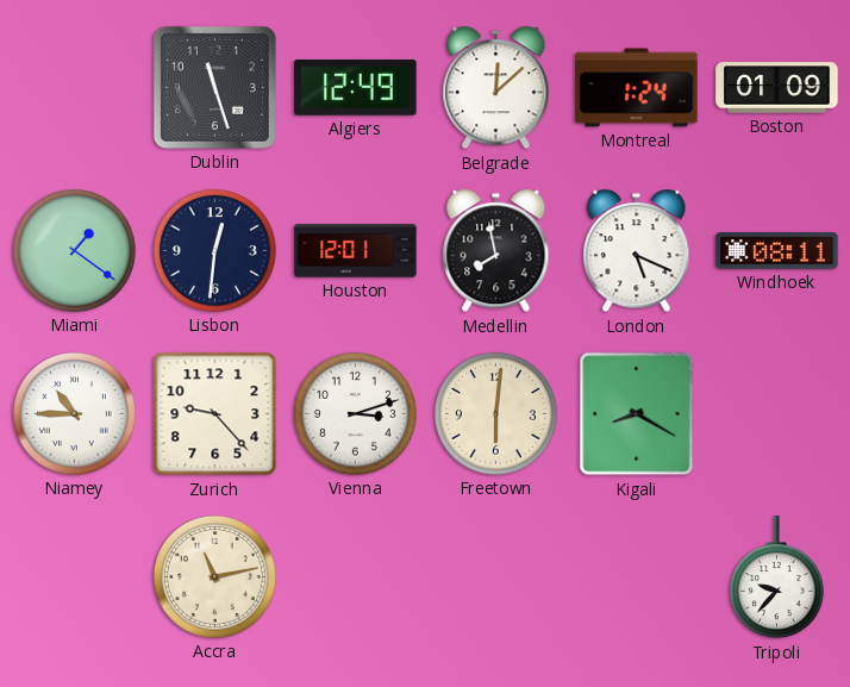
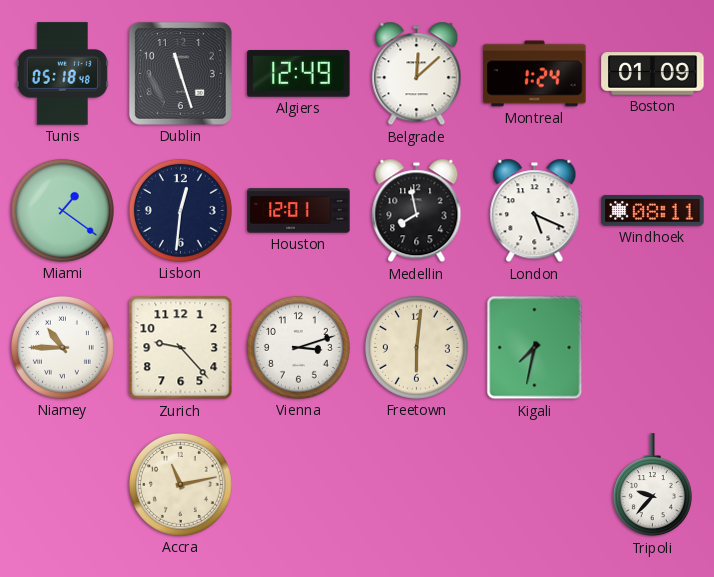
Tunis: none -> 05:18
Kigali: 8:20 -> 7:32
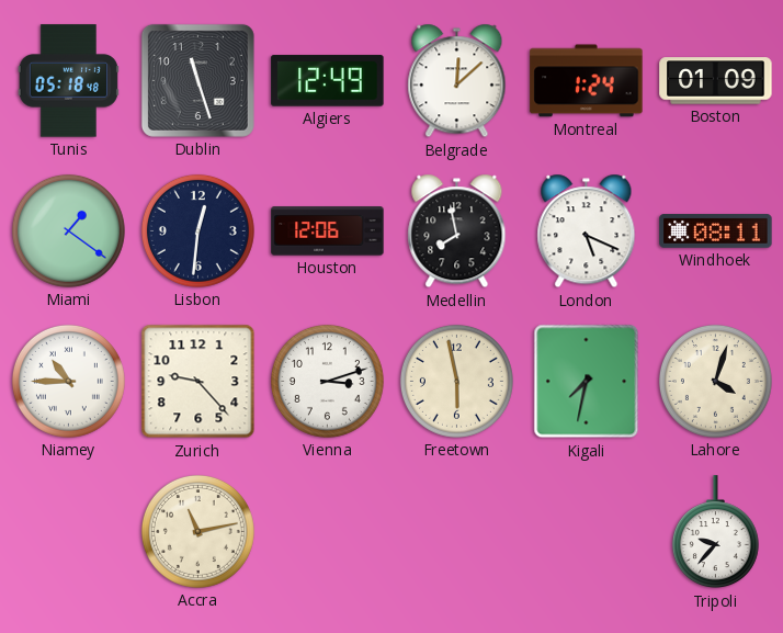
Houston: 12:01 -> 12:06
Freetown: 6:01 -> 5:58
Lahore: none -> 4:03
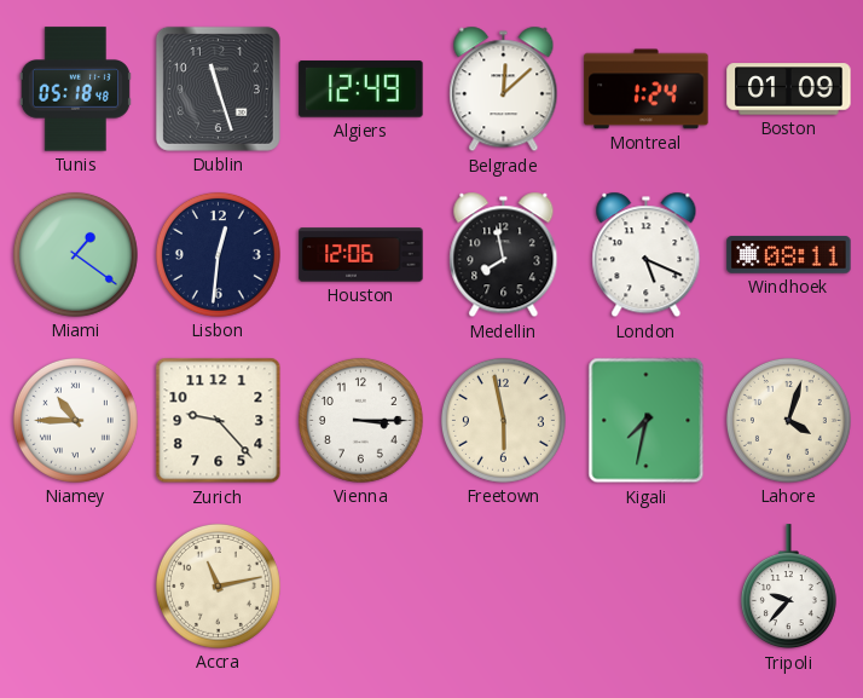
Vienna: 3:12 -> 3:15
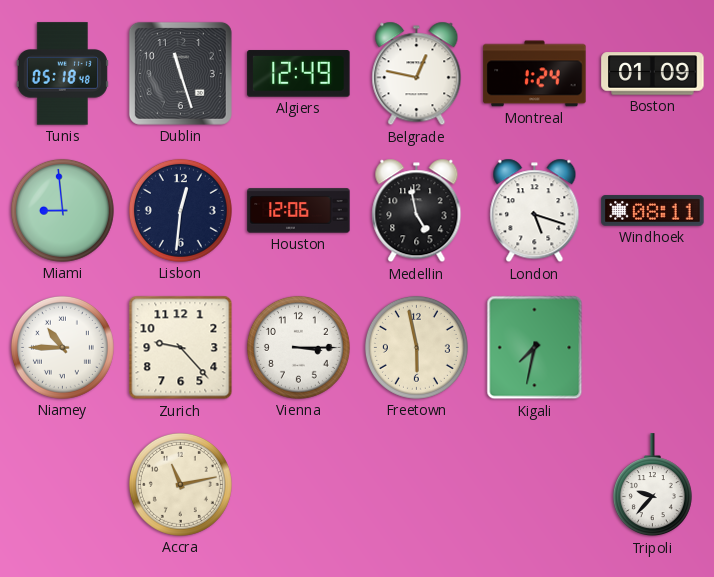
Belgrade: 12:08 -> 12:47
Miami: 1:21 -> 8:59
Medellin: 7:58 -> 4:58
London: 5:19 -> 5:18
Lahore: 4:03 -> none
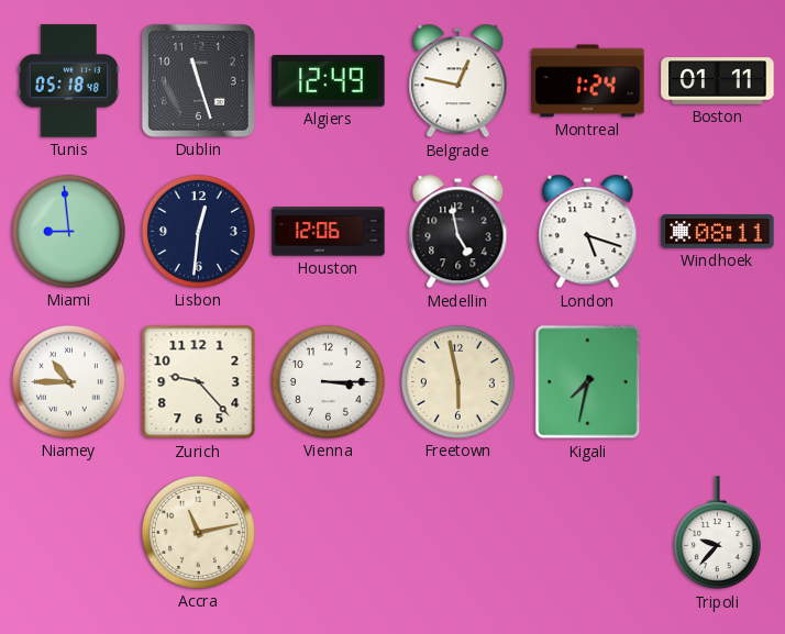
Boston: 01:09 -> 01:11
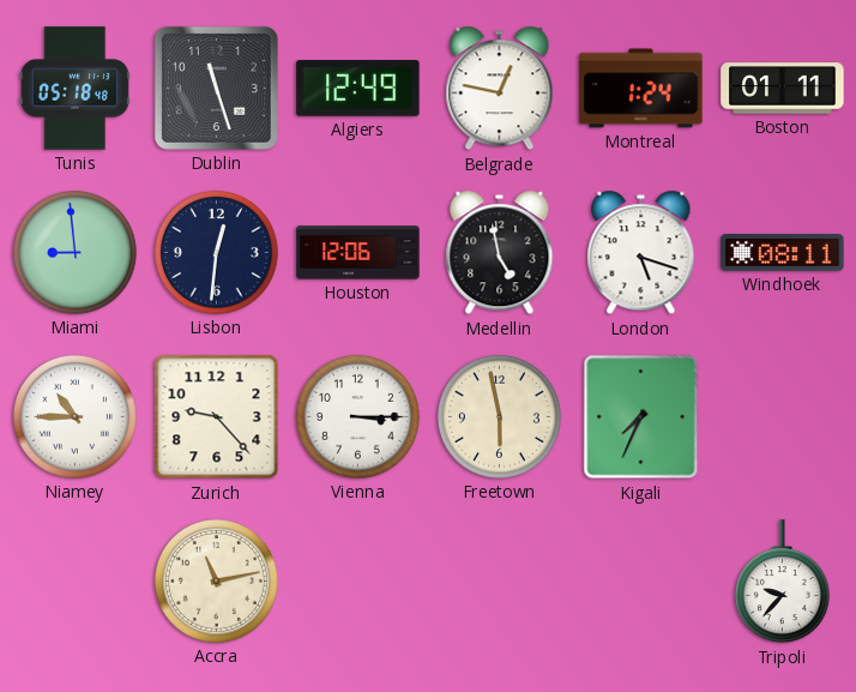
Kigali: 7:32 -> 7:34
